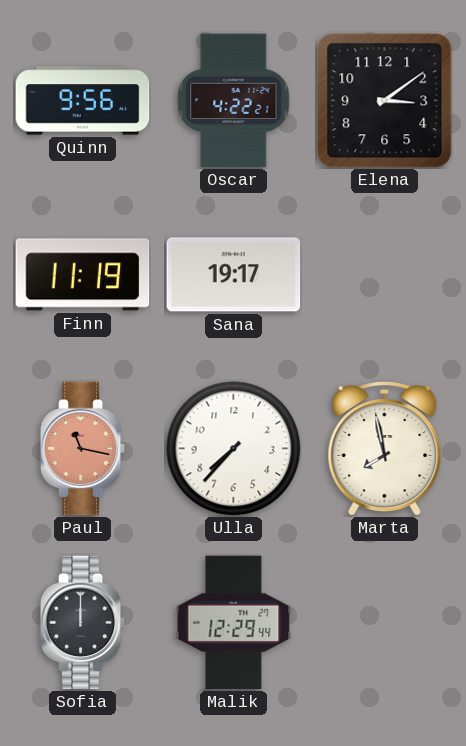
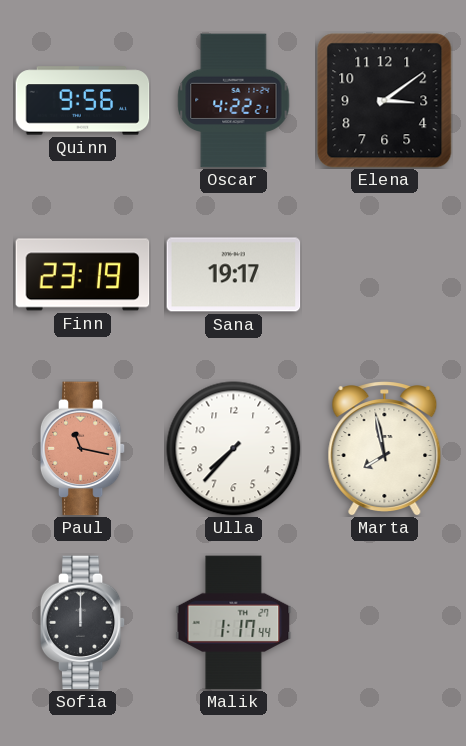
Finn: 11:19 -> 23:19
Malik: 12:29 -> 1:17
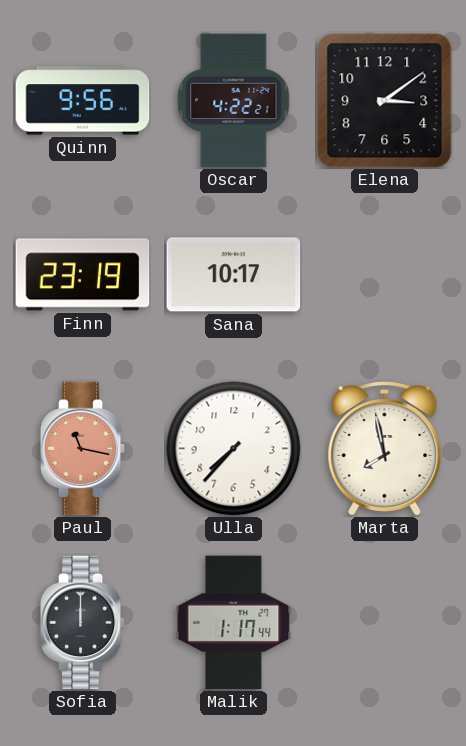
Sana: 19:17 -> 10:17
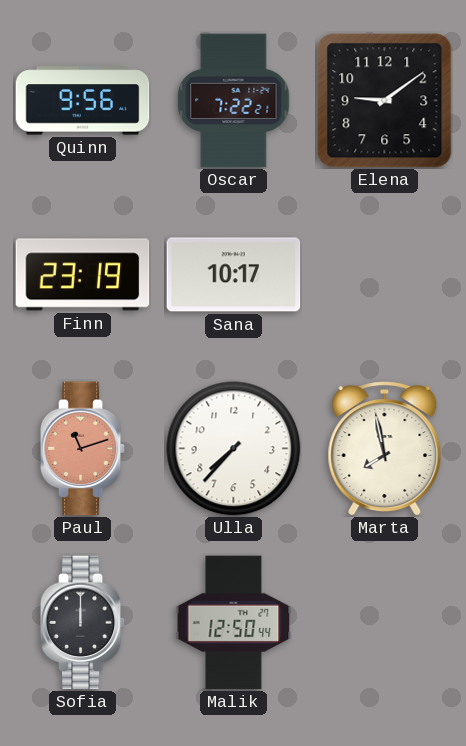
Oscar: 4:22 -> 7:22
Elena: 3:09 -> 9:09
Paul: 11:17 -> 11:12
Malik: 1:17 -> 12:50
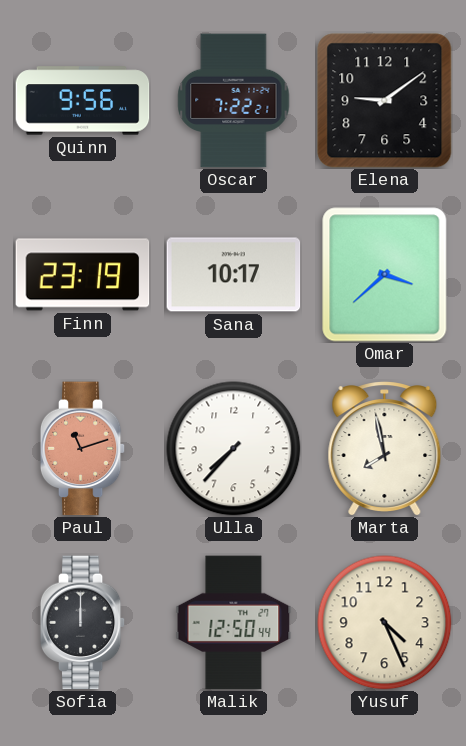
Omar: none -> 3:38
Yusuf: none -> 4:26
